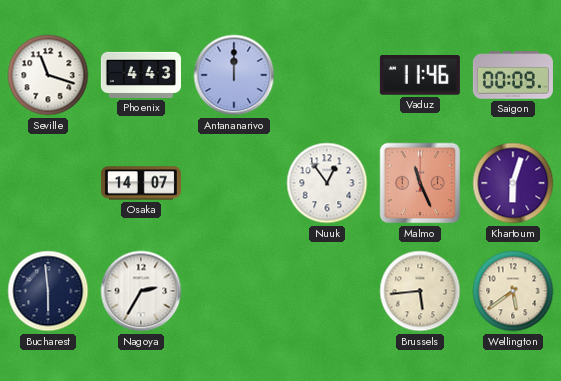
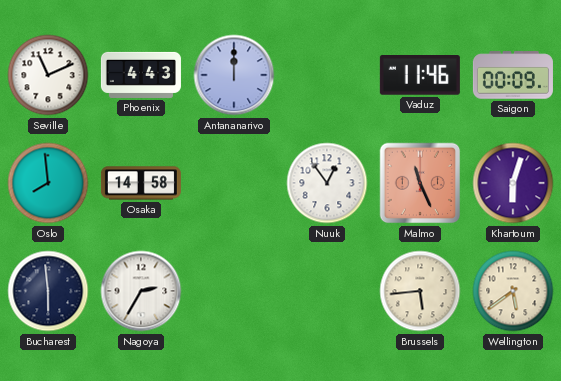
Seville: 11:18 -> 11:11
Oslo: none -> 7:59
Osaka: 14:07 -> 14:58
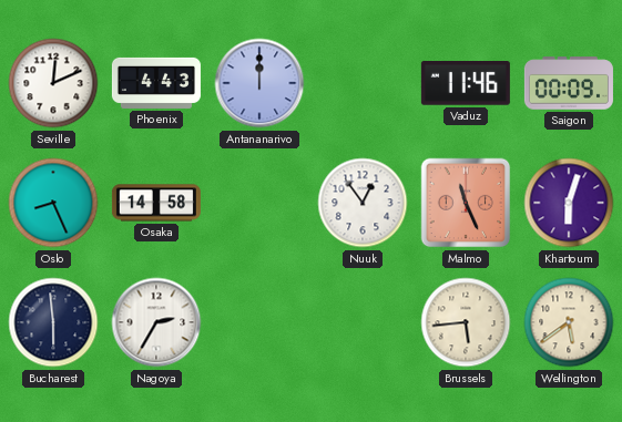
Seville: 11:11 -> 12:11
Oslo: 7:59 -> 8:26
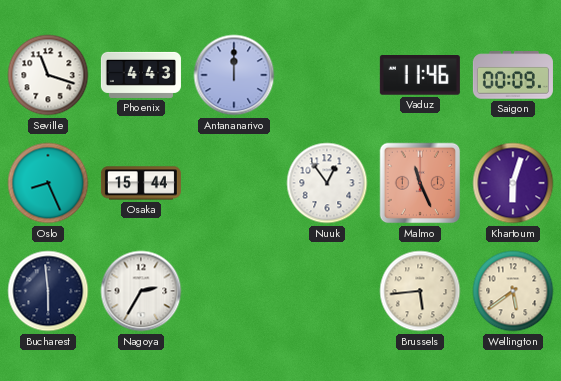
Seville: 12:11 -> 11:18
Osaka: 14:58 -> 15:44
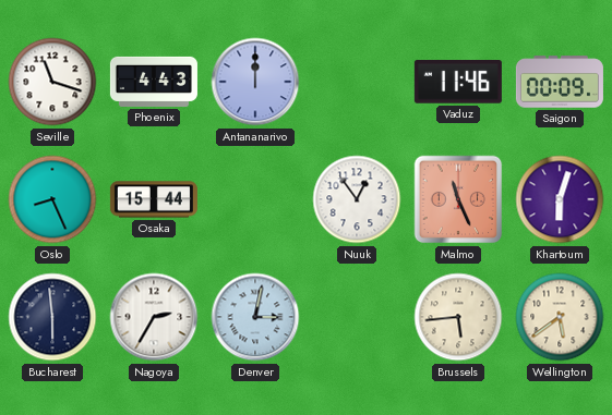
Denver: none -> 3:02
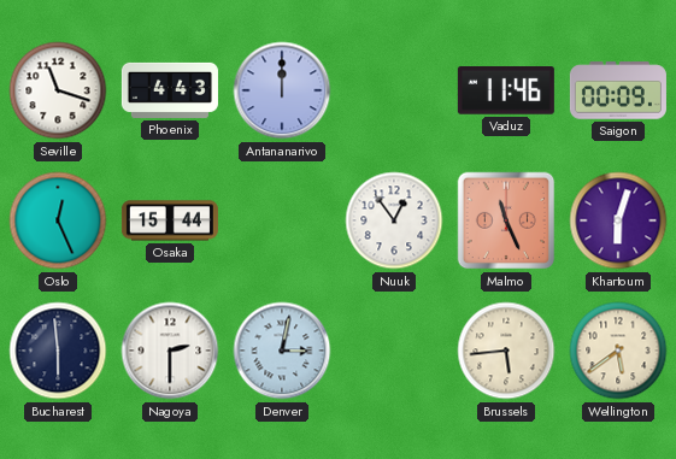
Oslo: 8:26 -> 12:26
Nagoya: 2:35 -> 2:30
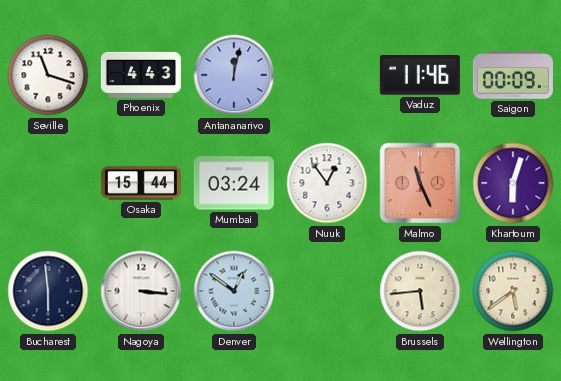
Antananarivo: 12:00 -> 12:02
Oslo: 12:26 -> none
Mumbai: none -> 03:24
Nagoya: 2:30 -> 3:16
Denver: 3:02 -> 12:51
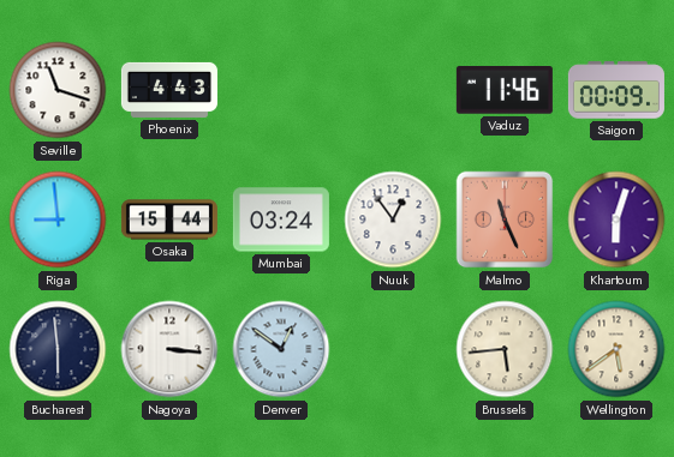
Antananarivo: 12:02 -> none
Riga: none -> 8:59
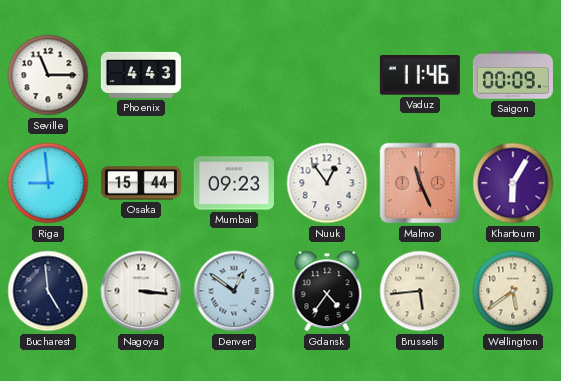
Seville: 11:18 -> 11:15
Mumbai: 03:24 -> 09:23
Khartoum: 6:03 -> 6:05
Bucharest: 5:59 -> 4:59
Gdansk: none -> 4:36
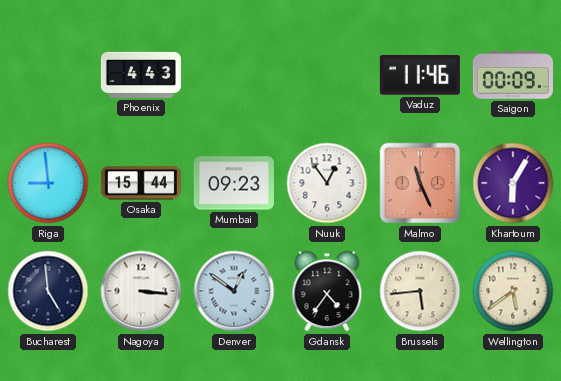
Seville: 11:15 -> none
